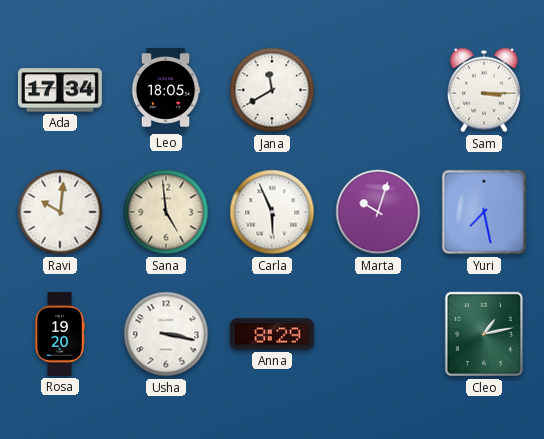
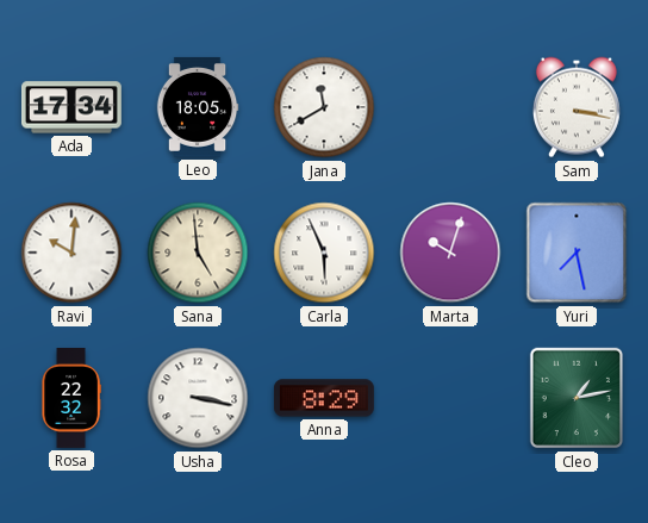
Sam: 3:15 -> 3:17
Rosa: 19:20 -> 22:32
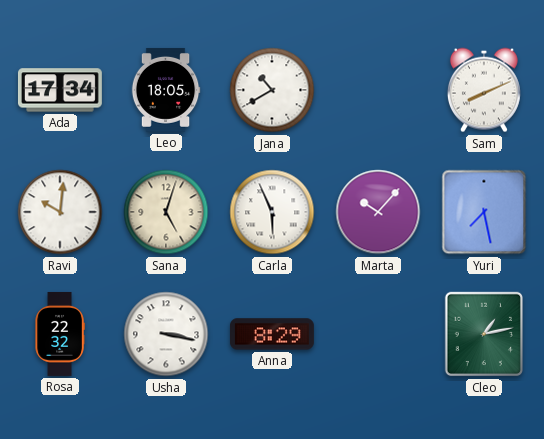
Jana: 11:40 -> 10:40
Sam: 3:17 -> 8:11
Sana: 4:59 -> 5:03
Marta: 10:03 -> 10:07
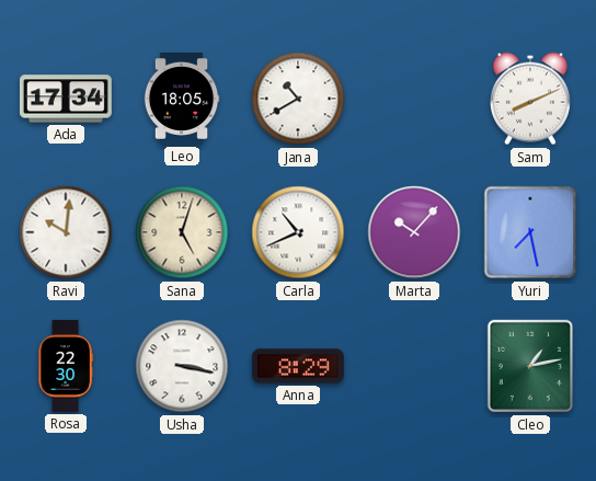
Carla: 5:56 -> 10:41
Rosa: 22:32 -> 22:30
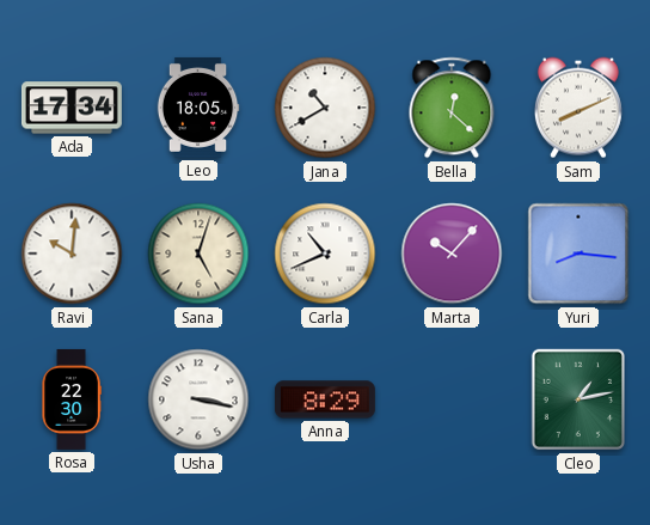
Bella: none -> 12:22
Yuri: 7:28 -> 8:16
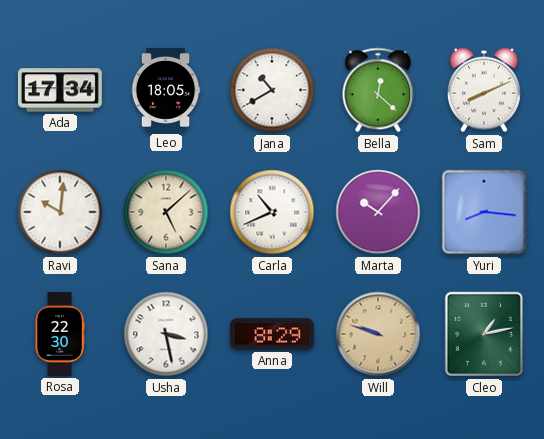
Sana: 5:03 -> 5:08
Usha: 3:17 -> 3:28
Will: none -> 9:48
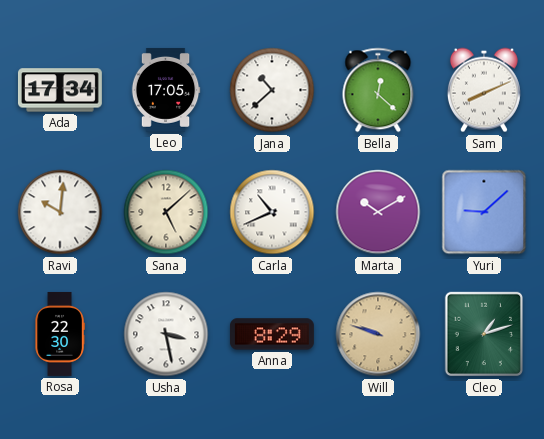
Leo: 18:05 -> 17:05
Jana: 10:40 -> 10:38
Marta: 10:07 -> 10:10
Yuri: 8:16 -> 9:08
Cleo: 1:13 -> 1:12
